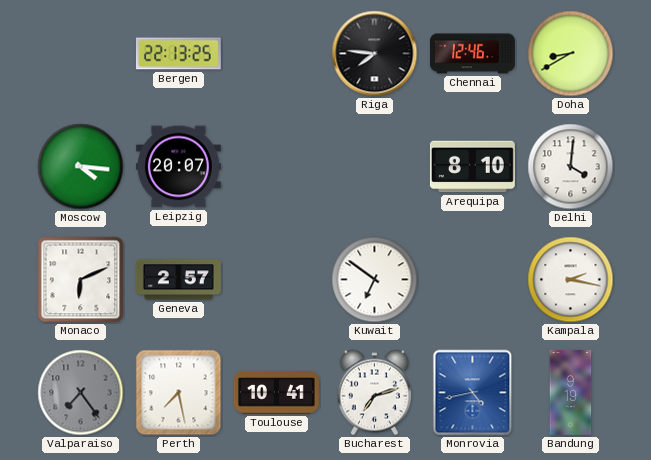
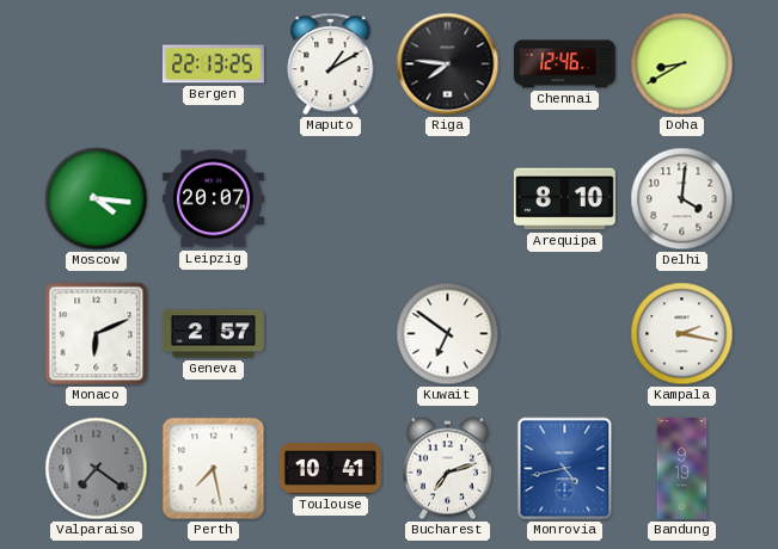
Maputo: none -> 1:10
Valparaiso: 7:24 -> 7:21
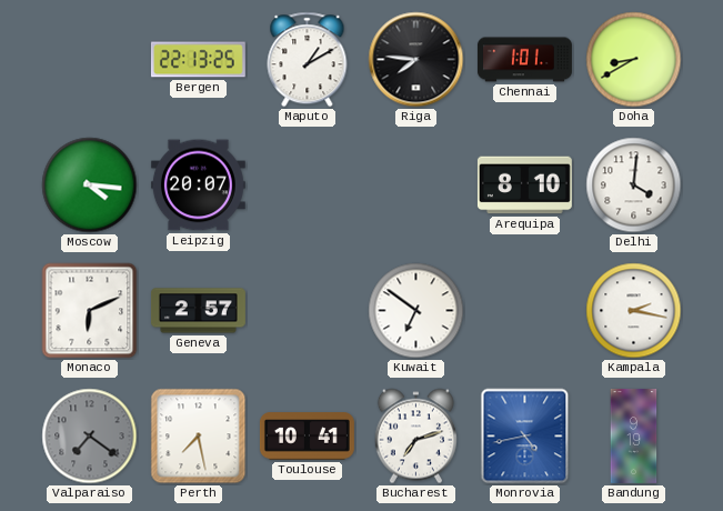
Chennai: 12:46 -> 1:01
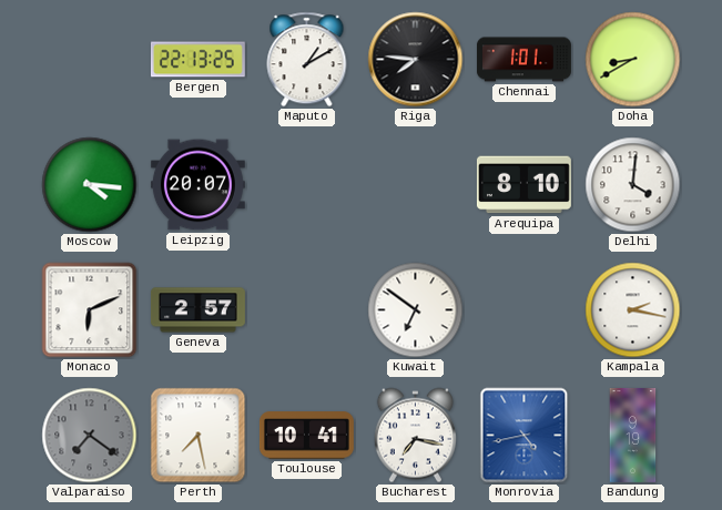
Bucharest: 7:12 -> 7:17
